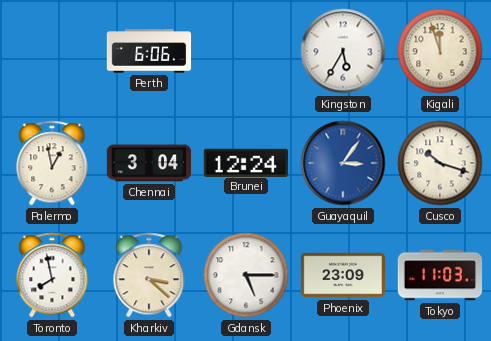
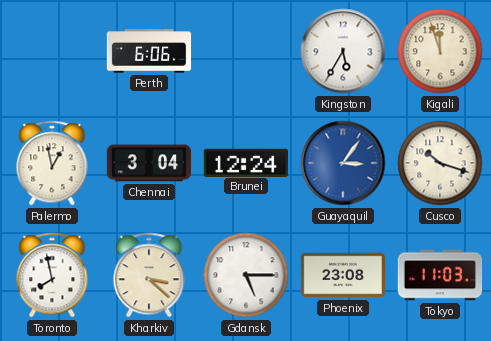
Phoenix: 23:09 -> 23:08
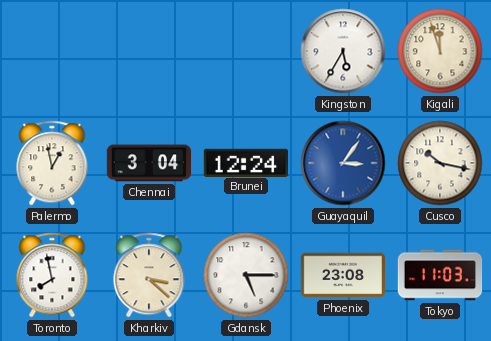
Perth: 6:06 -> none
Cusco: 10:18 -> 10:17
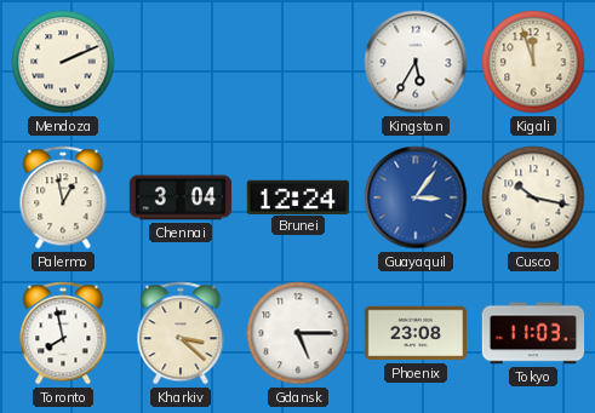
Mendoza: none -> 2:11
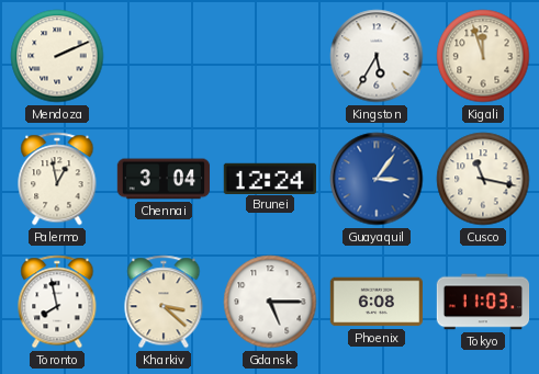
Cusco: 10:17 -> 11:17
Phoenix: 23:08 -> 6:08
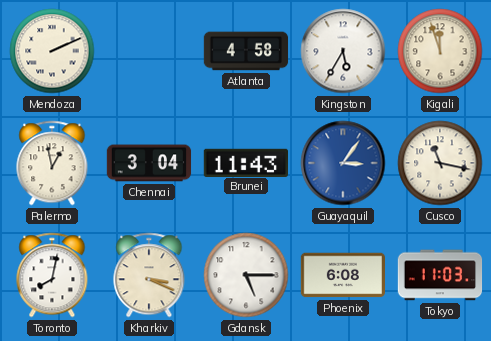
Atlanta: none -> 4:58
Brunei: 12:24 -> 11:43
Toronto: 7:58 -> 8:02
Kharkiv: 3:22 -> 3:19
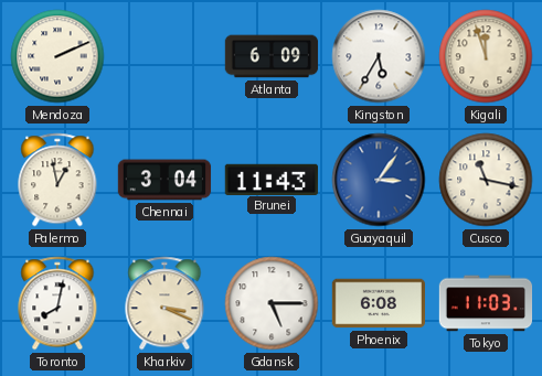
Atlanta: 4:58 -> 6:09
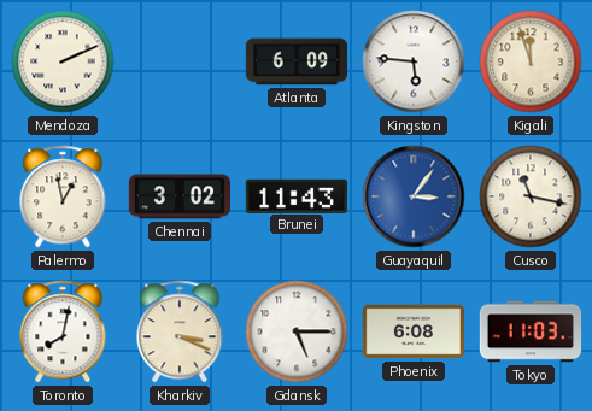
Kingston: 5:35 -> 5:46
Chennai: 3:04 -> 3:02
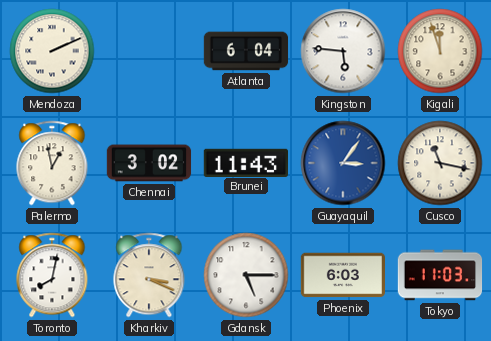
Atlanta: 6:09 -> 6:04
Phoenix: 6:08 -> 6:03
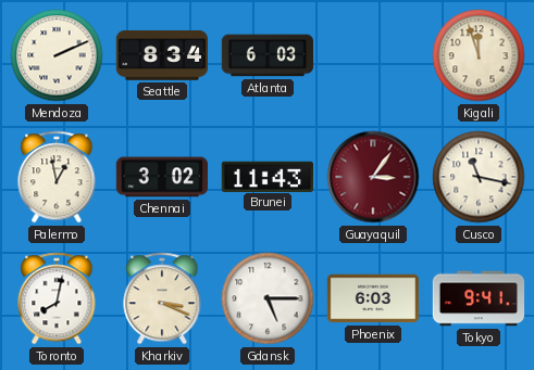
Seattle: none -> 8:34
Atlanta: 6:04 -> 6:03
Kingston: 5:46 -> none
Guayaquil dial: blue -> burgundy
Tokyo: 11:03 -> 9:41
